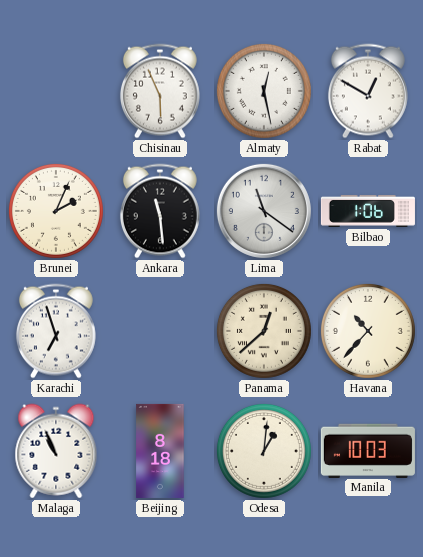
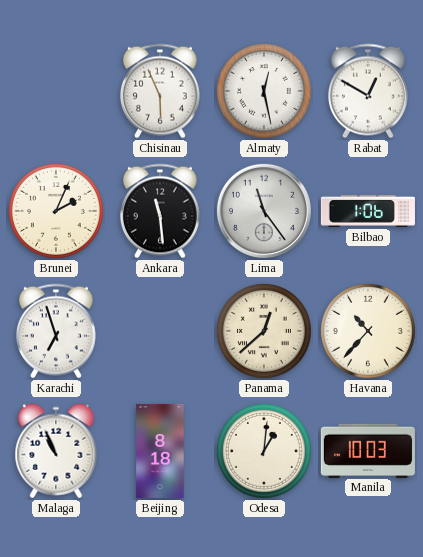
Lima: 11:21 -> 11:24
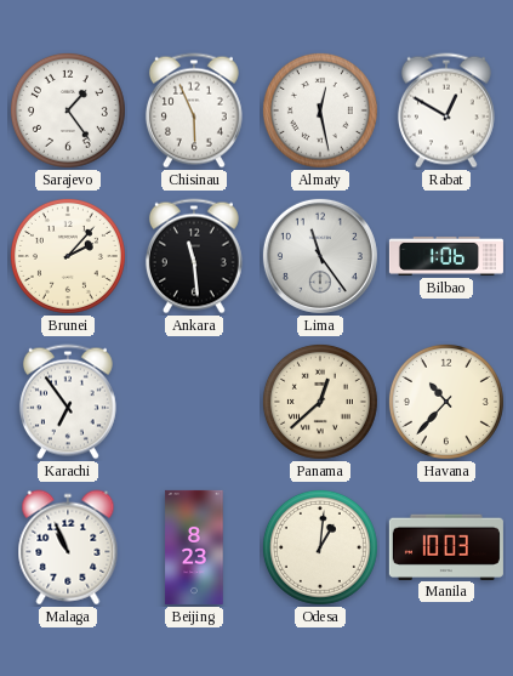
Sarajevo: none -> 1:24
Brunei: 2:04 -> 2:07
Karachi: 6:57 -> 6:54
Beijing: 8:18 -> 8:23
